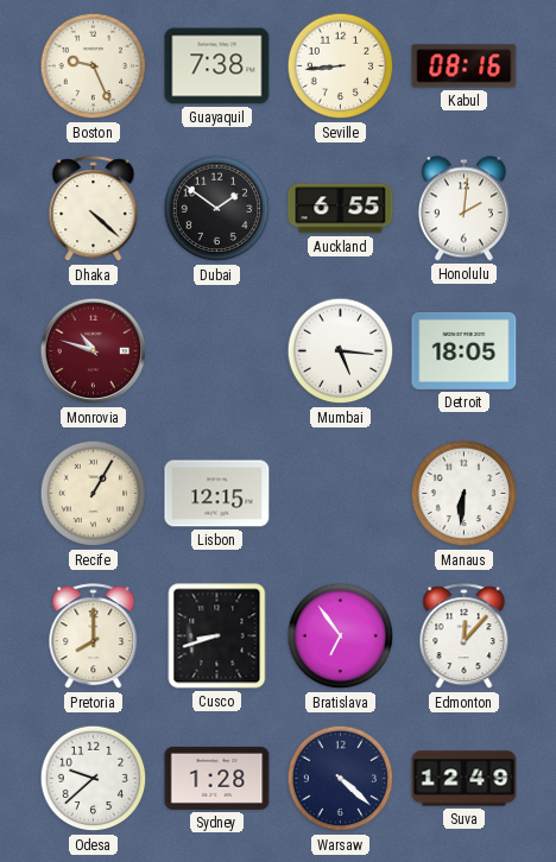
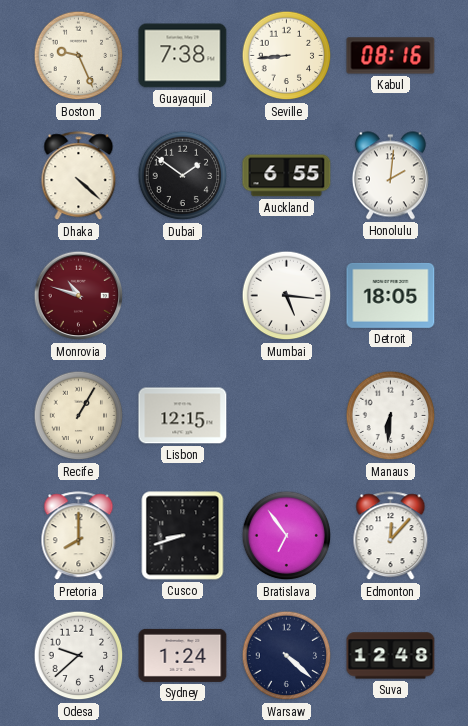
Sydney: 1:28 -> 1:24
Suva: 12:49 -> 12:48
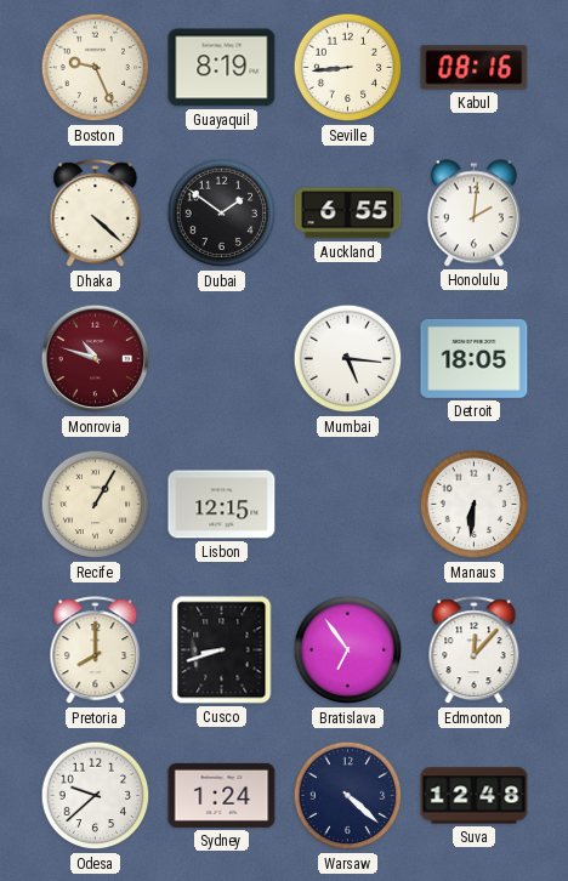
Guayaquil: 7:38 -> 8:19
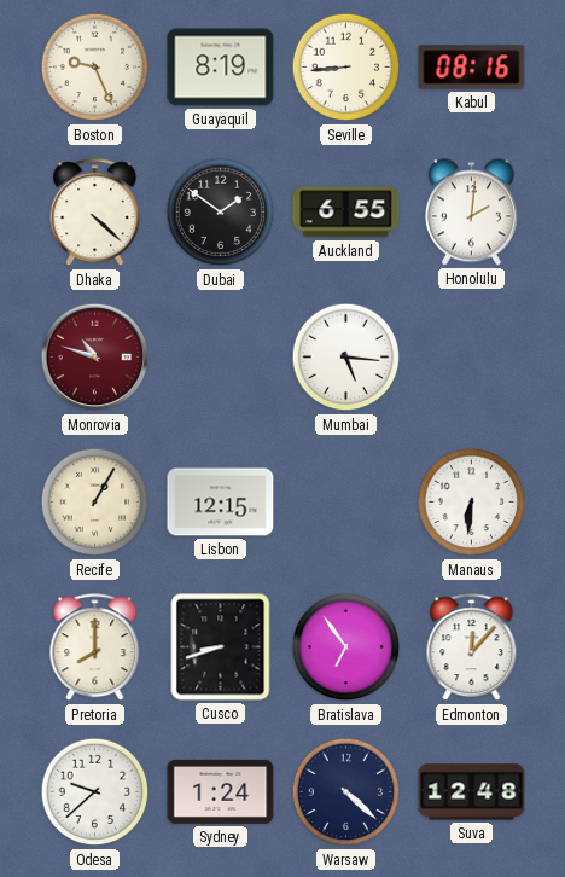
Detroit: 18:05 -> none
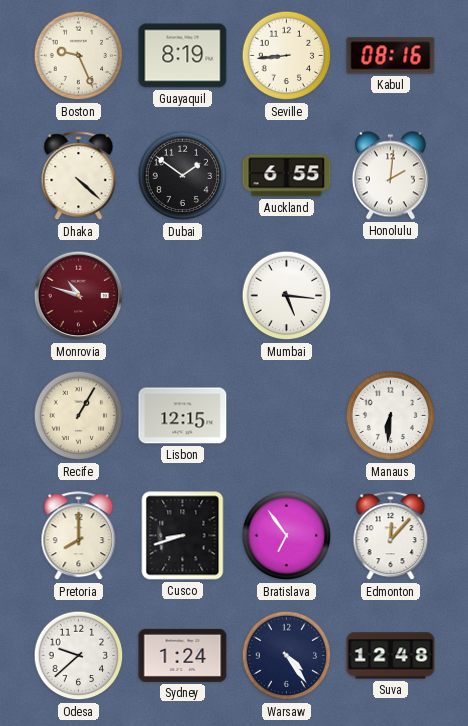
Warsaw: 4:22 -> 4:24
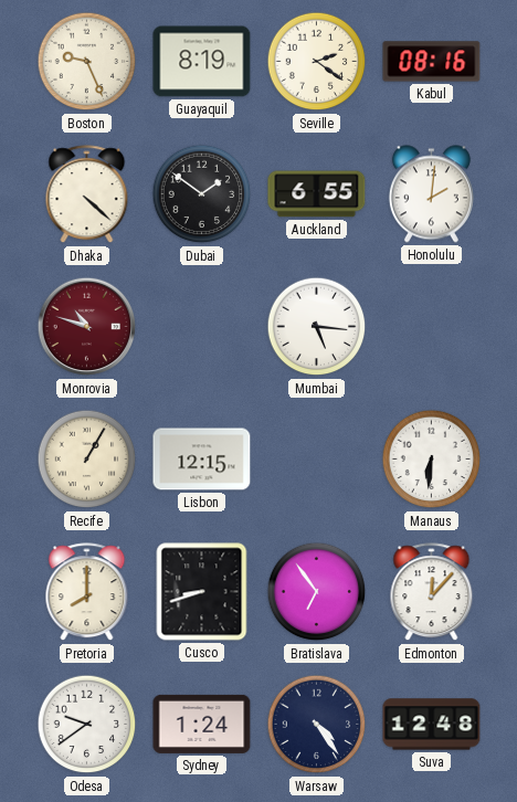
Seville: 8:44 -> 2:21
Odesa: 9:38 -> 9:39
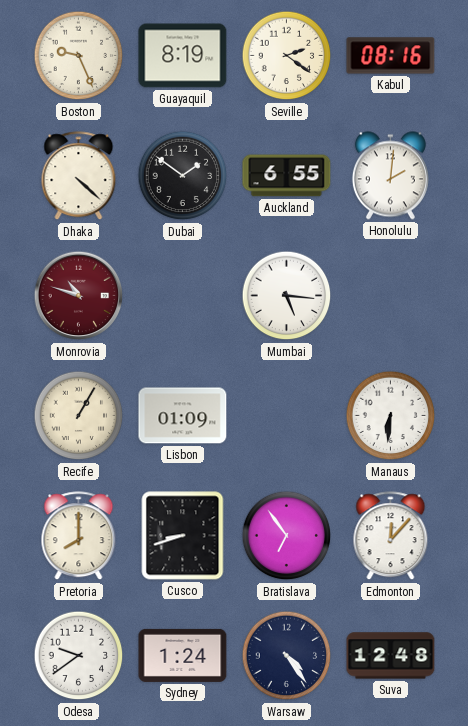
Lisbon: 12:15 -> 01:09
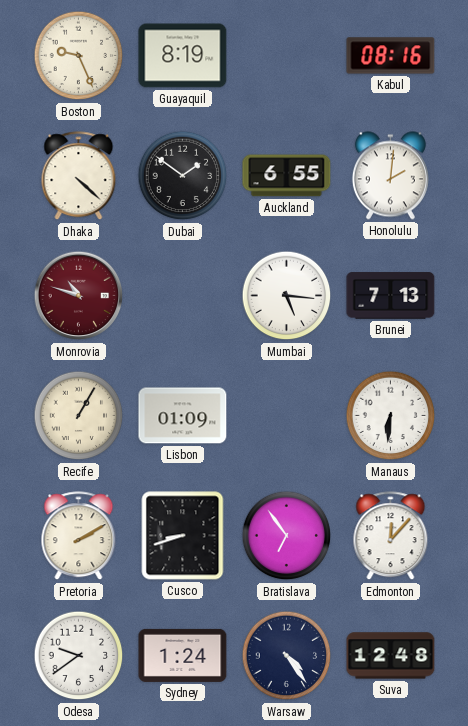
Seville: 2:21 -> none
Brunei: none -> 7:13
Pretoria: 8:00 -> 2:10
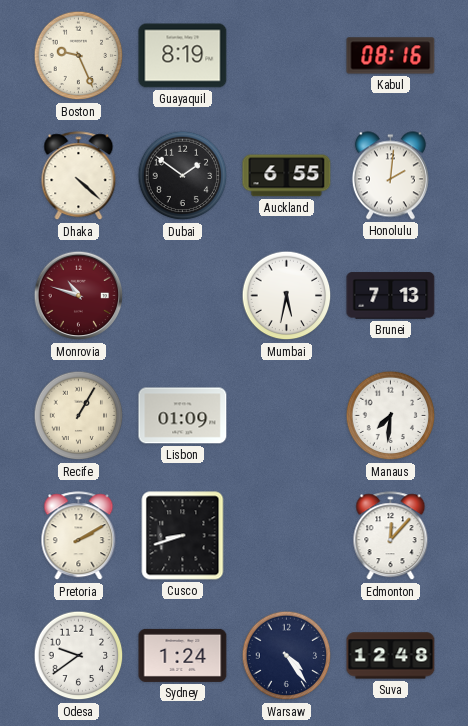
Mumbai: 5:16 -> 5:32
Manaus: 6:31 -> 7:31
Bratislava: 6:54 -> none
